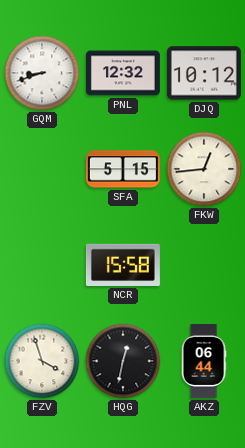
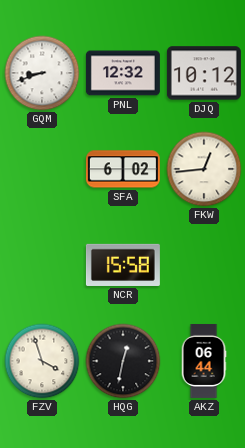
SFA: 5:15 -> 6:02
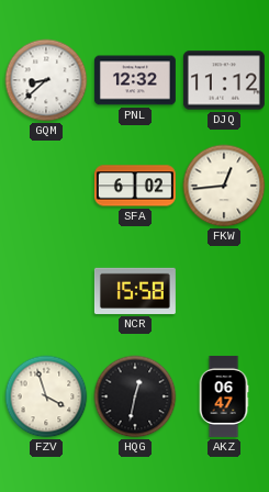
GQM: 8:42 -> 8:38
DJQ: 10:12 -> 11:12
AKZ: 06:44 -> 06:47
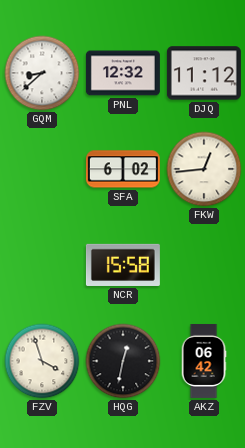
AKZ: 06:47 -> 06:42
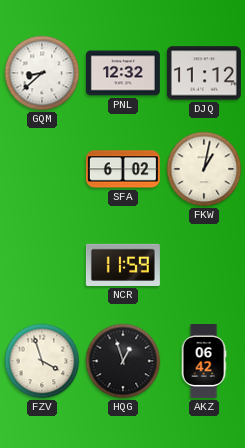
FKW: 12:44 -> 1:02
NCR: 15:58 -> 11:59
HQG: 12:32 -> 12:57
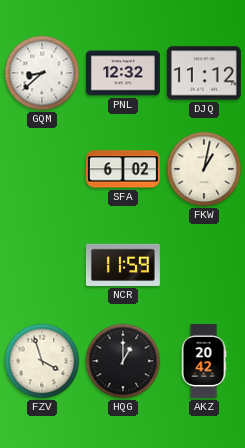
HQG: 12:57 -> 1:00
AKZ: 06:42 -> 20:42
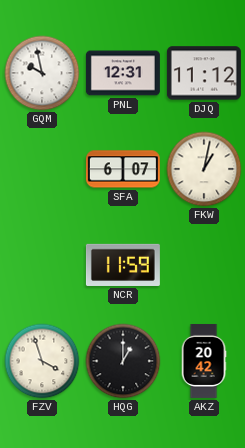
GQM: 8:38 -> 9:58
PNL: 12:32 -> 12:31
SFA: 6:02 -> 6:07
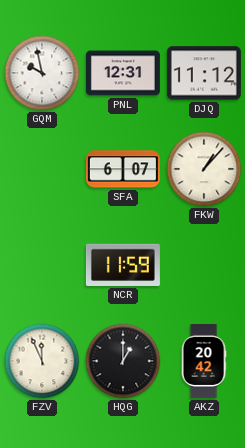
FKW: 1:02 -> 1:07
FZV: 3:57 -> 11:56
